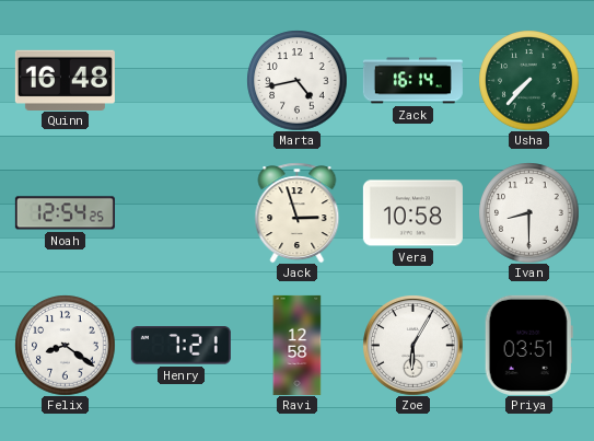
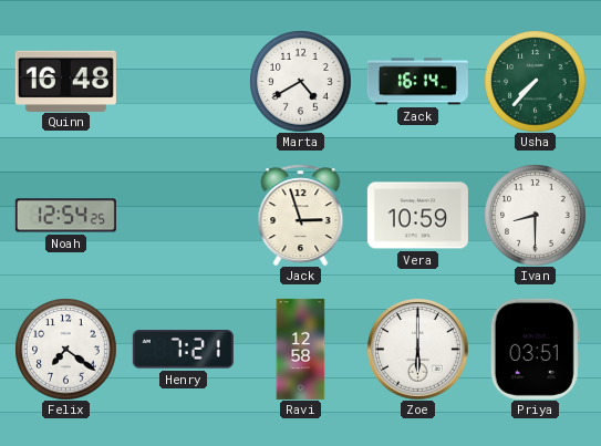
Marta: 4:43 -> 4:40
Vera: 10:58 -> 10:59
Felix: 8:21 -> 7:21
Zoe: 6:05 -> 6:00
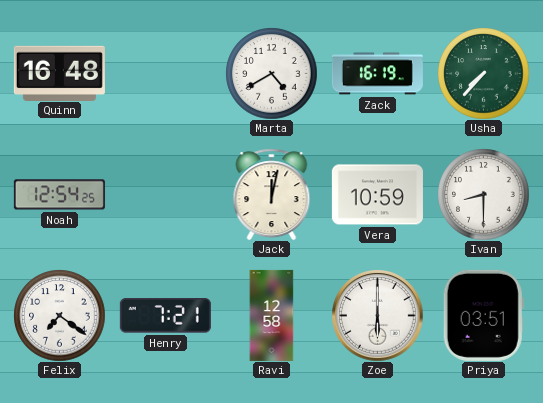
Zack: 16:14 -> 16:19
Jack: 2:57 -> 12:02
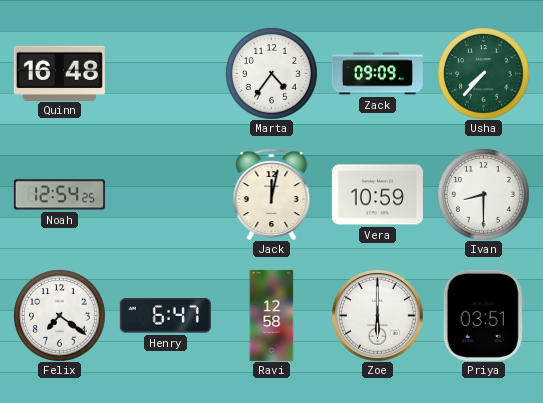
Marta: 4:40 -> 4:36
Zack: 16:19 -> 09:09
Henry: 7:21 -> 6:47
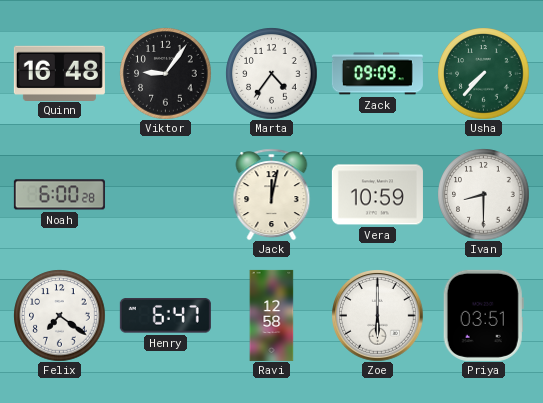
Viktor: none -> 9:06
Noah: 12:54 -> 6:00
